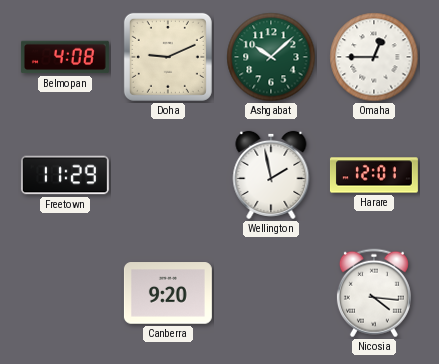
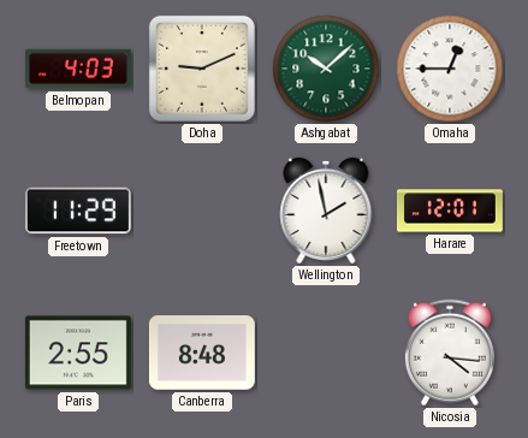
Belmopan: 4:08 -> 4:03
Paris: none -> 2:55
Canberra: 9:20 -> 8:48
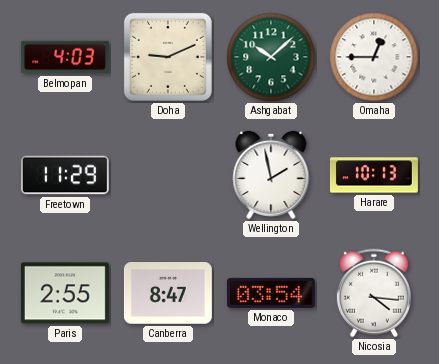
Harare: 12:01 -> 10:13
Canberra: 8:48 -> 8:47
Monaco: none -> 03:54
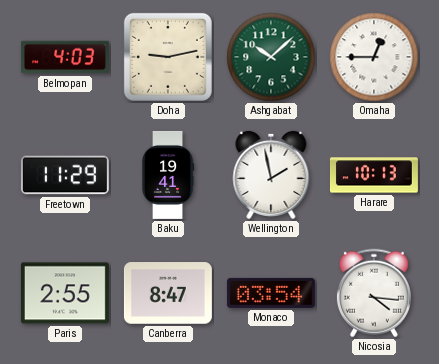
Doha: 9:11 -> 9:13
Baku: none -> 19:41
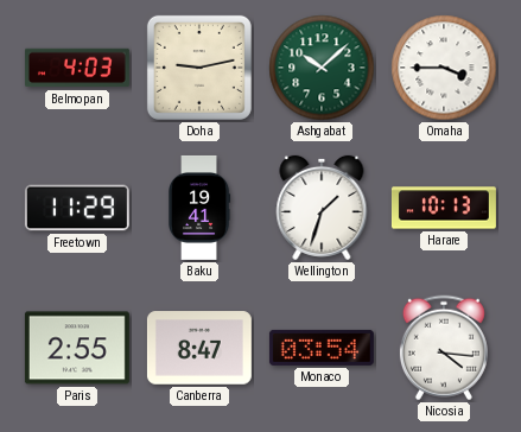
Omaha: 12:45 -> 3:45
Wellington: 1:58 -> 1:33
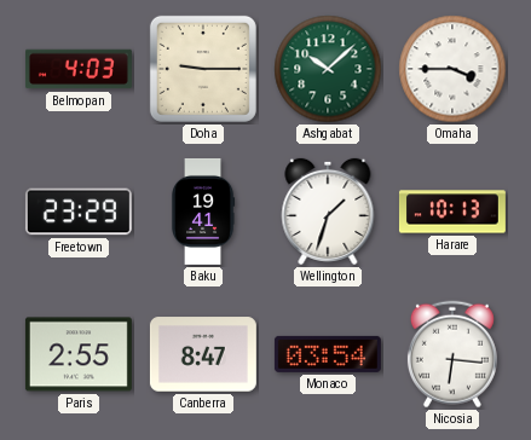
Doha: 9:13 -> 9:15
Freetown: 11:29 -> 23:29
Nicosia: 4:16 -> 6:16
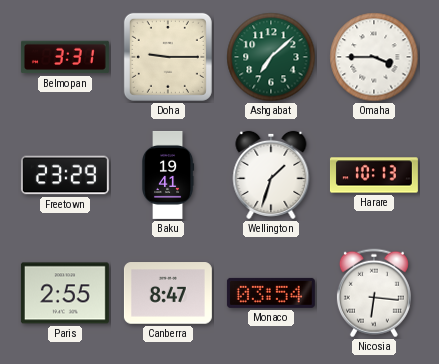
Belmopan: 4:03 -> 3:31
Ashgabat: 10:08 -> 7:08
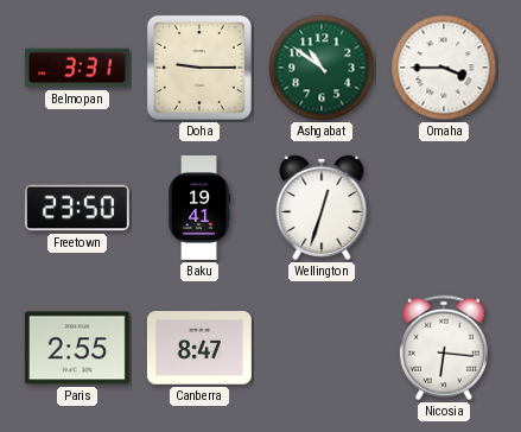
Ashgabat: 7:08 -> 10:51
Freetown: 23:29 -> 23:50
Wellington: 1:33 -> 12:33
Harare: 10:13 -> none
Monaco: 03:54 -> none
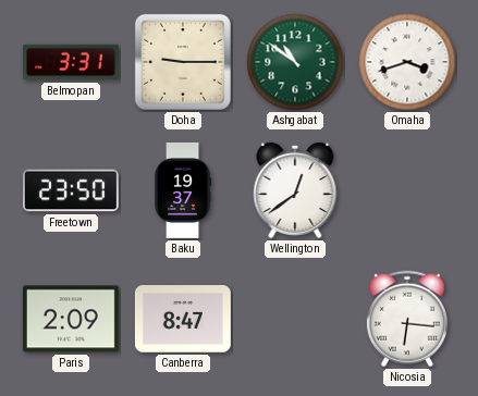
Omaha: 3:45 -> 3:42
Baku: 19:41 -> 19:37
Wellington: 12:33 -> 12:39
Paris: 2:55 -> 2:09
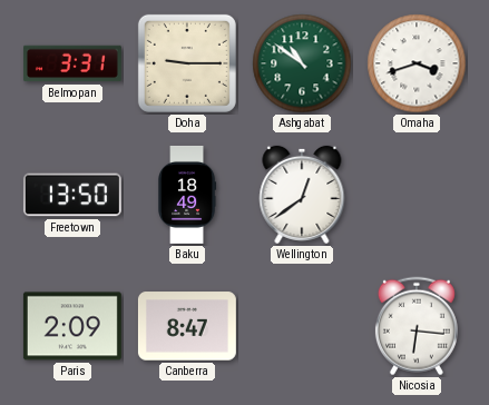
Freetown: 23:50 -> 13:50
Baku: 19:37 -> 18:49
